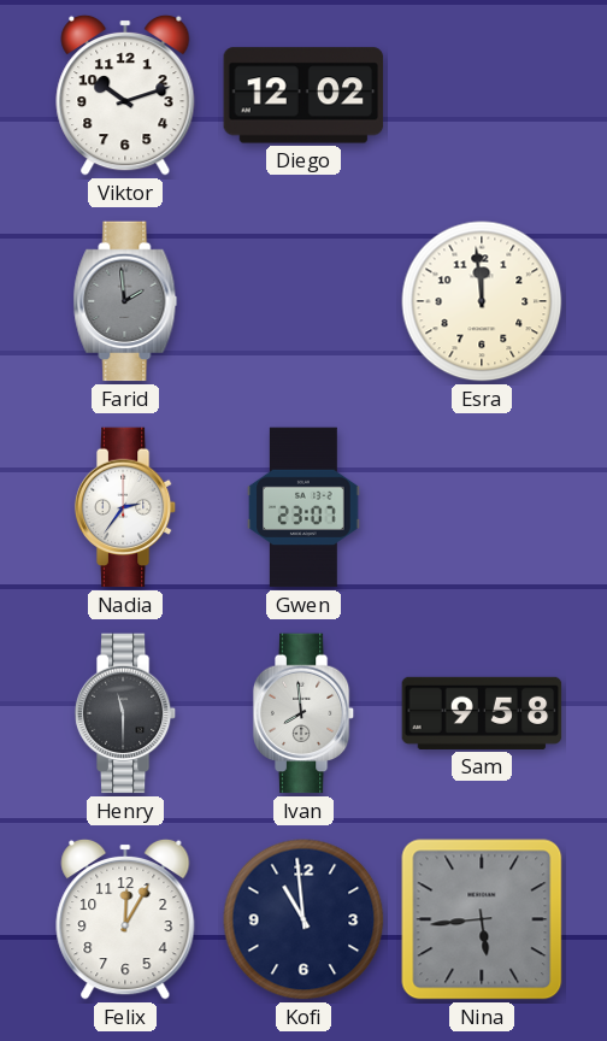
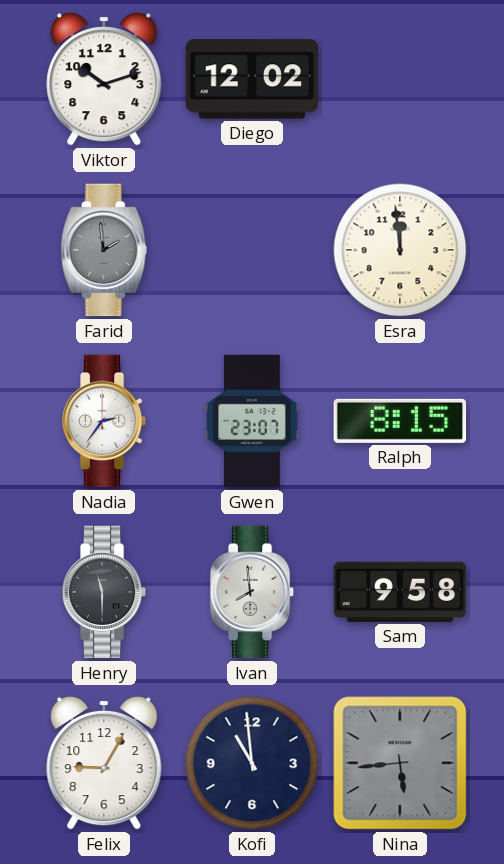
Ralph: none -> 8:15
Felix: 12:05 -> 9:05
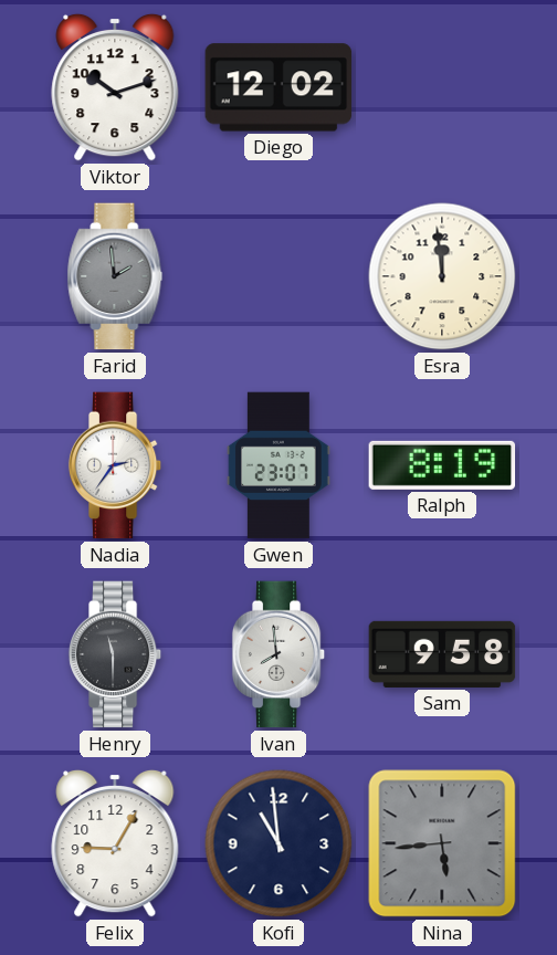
Ralph: 8:15 -> 8:19
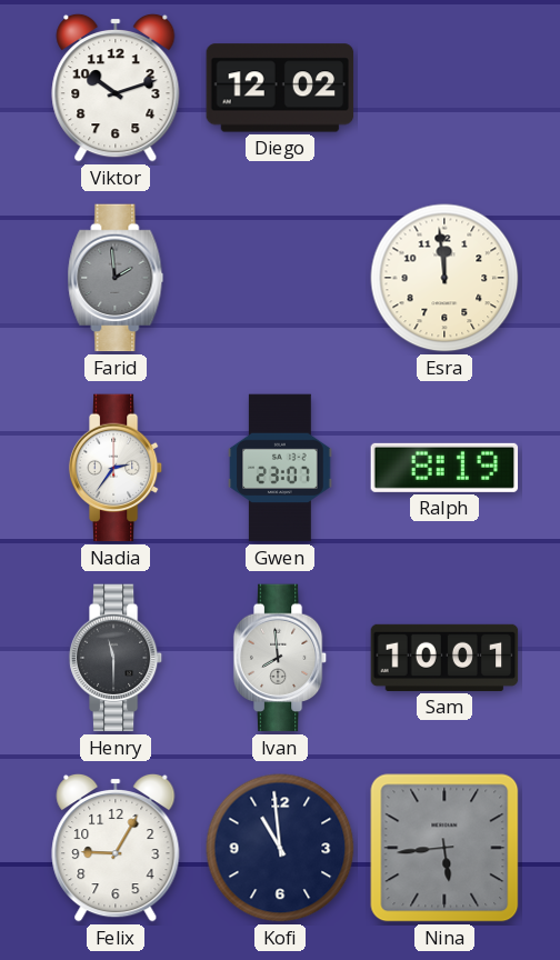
Sam: 9:58 -> 10:01
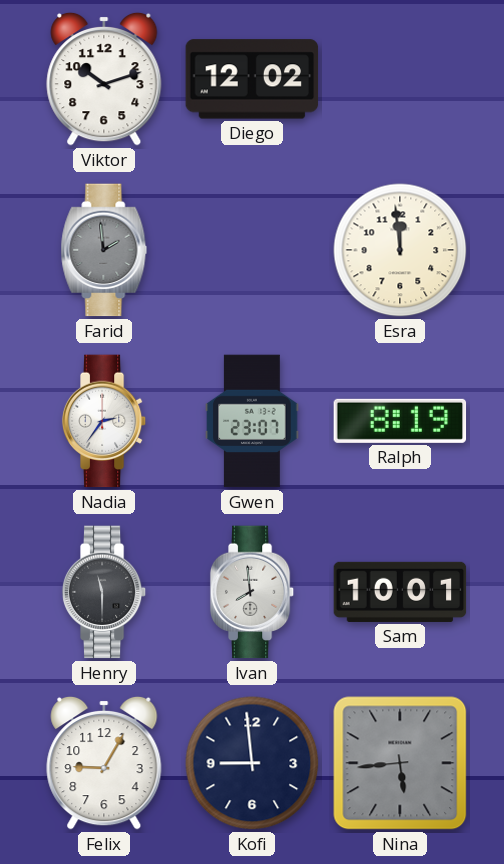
Kofi: 10:59 -> 8:59
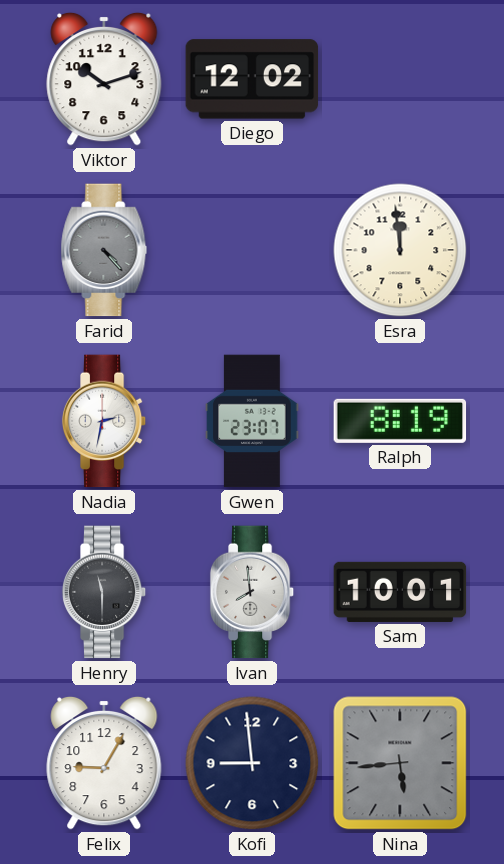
Farid: 1:59 -> 4:23
Nadia: 2:36 -> 2:32
